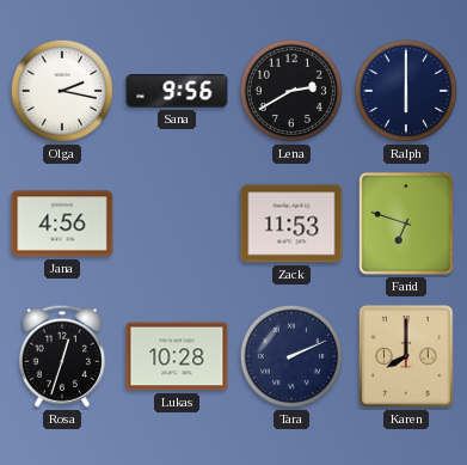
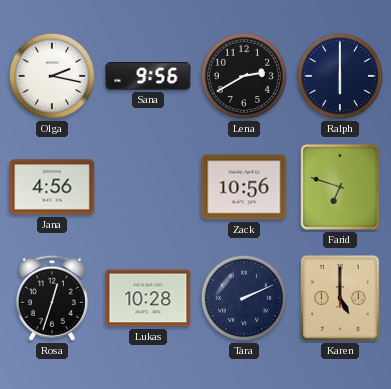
Zack: 11:53 -> 10:56
Karen: 8:00 -> 5:00
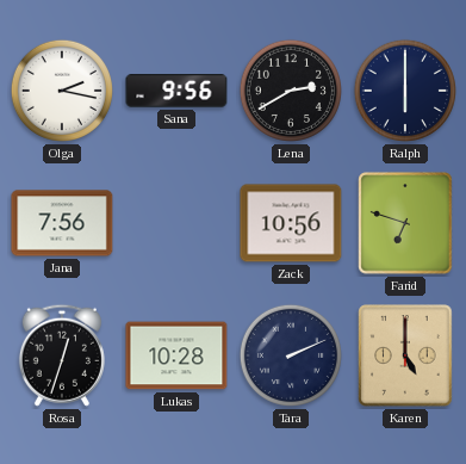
Jana: 4:56 -> 7:56
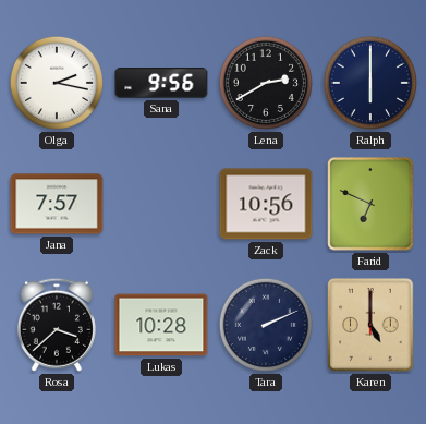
Jana: 7:56 -> 7:57
Farid: 6:48 -> 6:49
Rosa: 12:33 -> 3:38
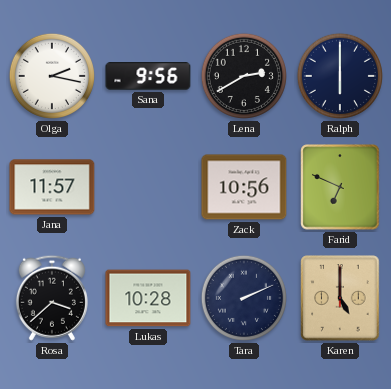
Jana: 7:57 -> 11:57
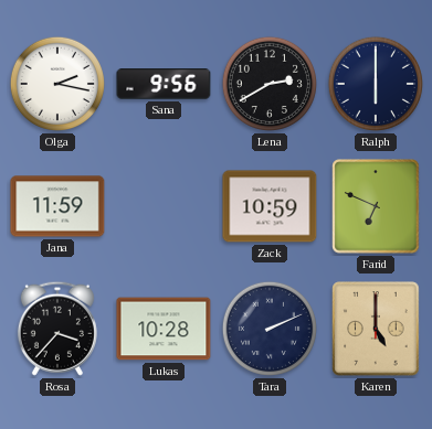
Jana: 11:57 -> 11:59
Zack: 10:56 -> 10:59
Rosa: 3:38 -> 3:37
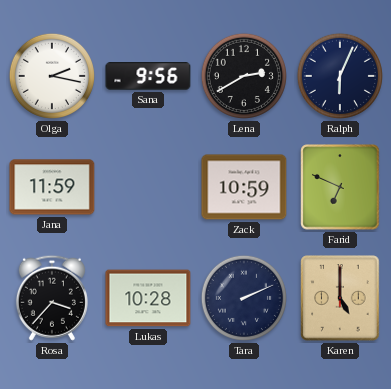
Ralph: 6:00 -> 6:04
